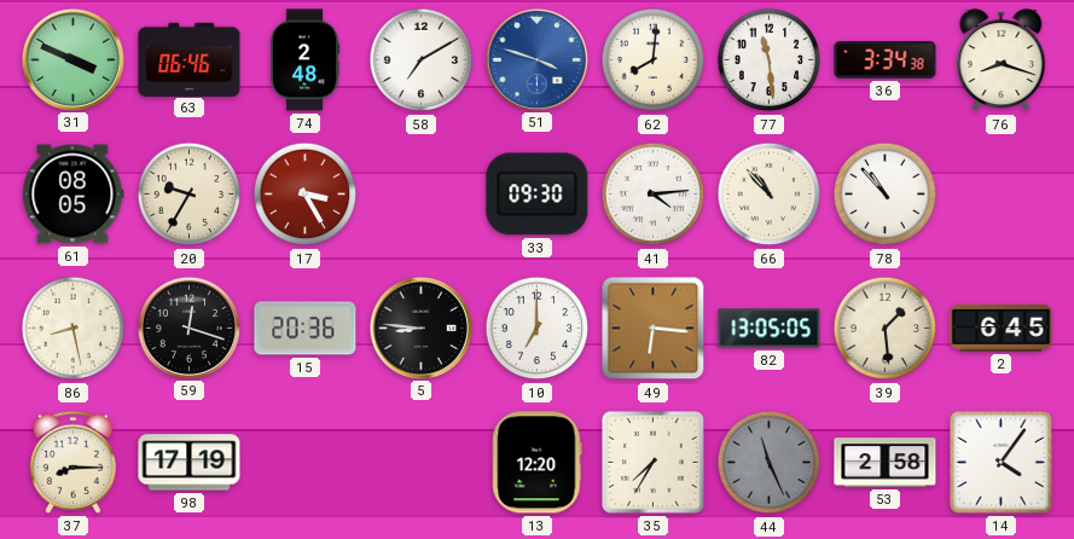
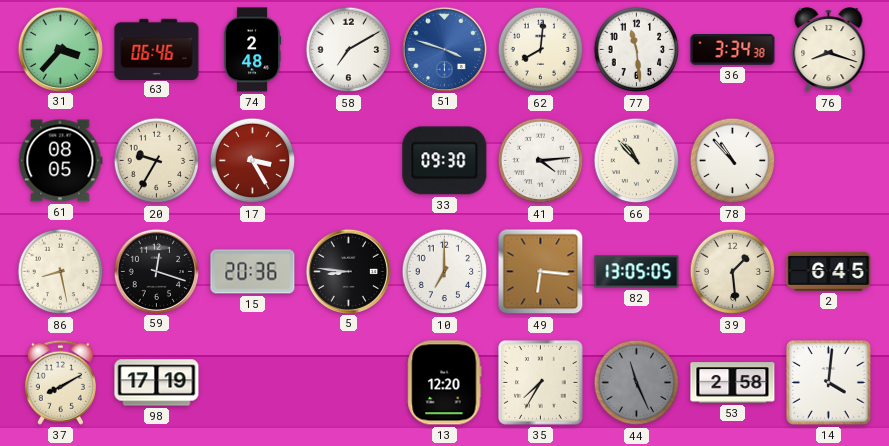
31: 3:49 -> 3:37
37: 8:15 -> 8:10
14: 4:06 -> 4:01
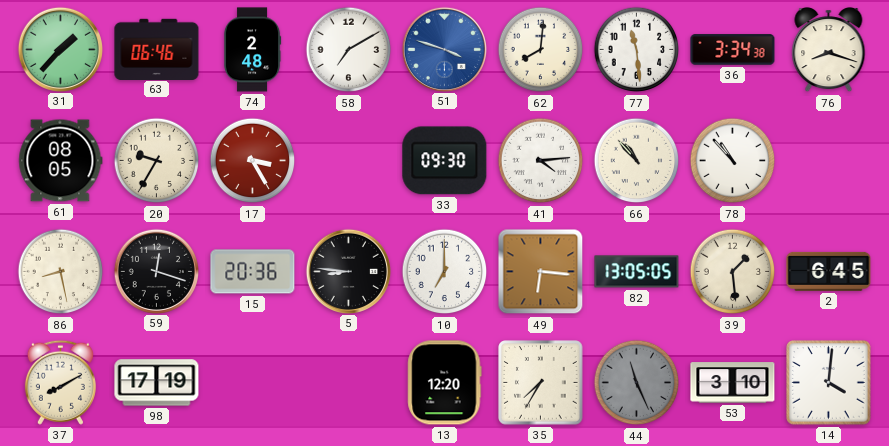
31: 3:37 -> 1:37
53: 2:58 -> 3:10
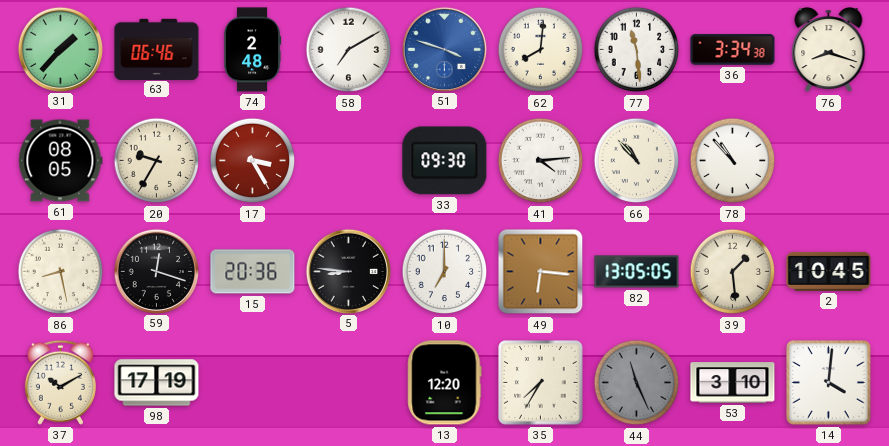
2: 6:45 -> 10:45
37: 8:10 -> 10:10
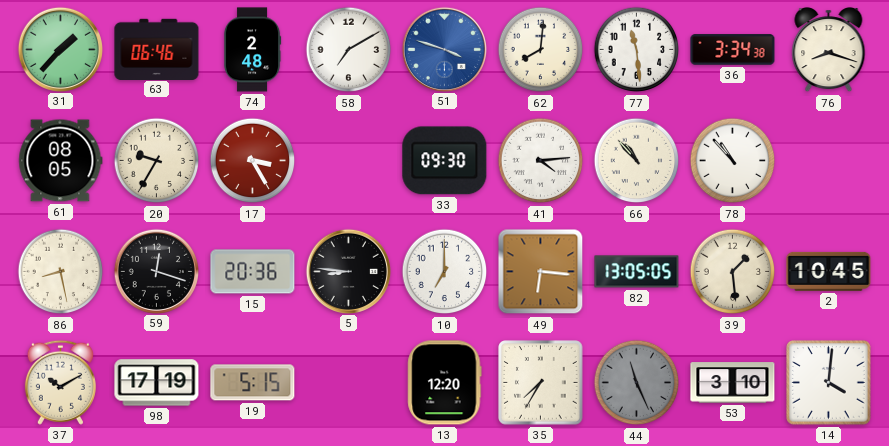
19: none -> 5:15
